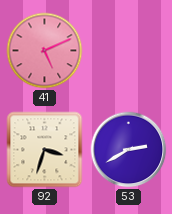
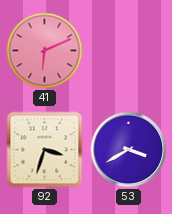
41: 5:11 -> 6:11
53: 2:40 -> 3:40
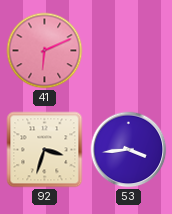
53: 3:40 -> 3:44
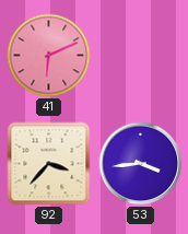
92: 3:33 -> 3:37
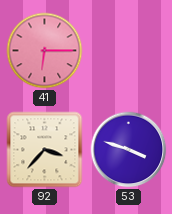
41: 6:11 -> 6:15
53: 3:44 -> 3:48
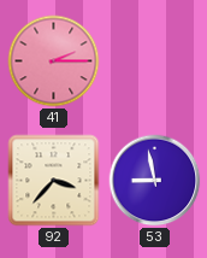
41: 6:15 -> 2:15
53: 3:48 -> 8:58
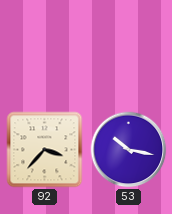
41: 2:15 -> none
53: 8:58 -> 10:17
